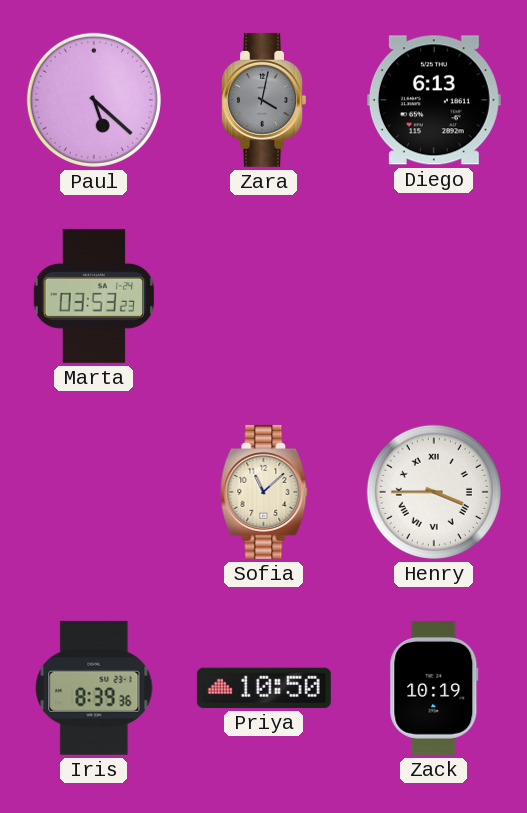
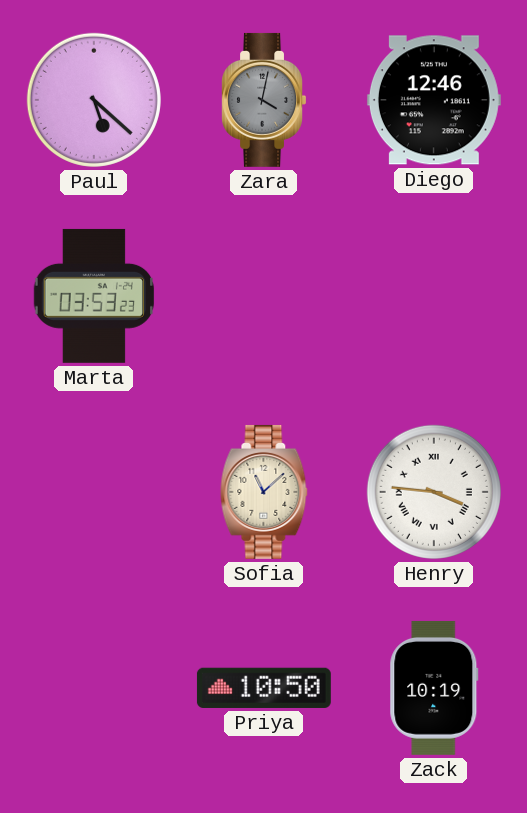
Diego: 6:13 -> 12:46
Henry: 3:45 -> 3:46
Iris: 8:39 -> none
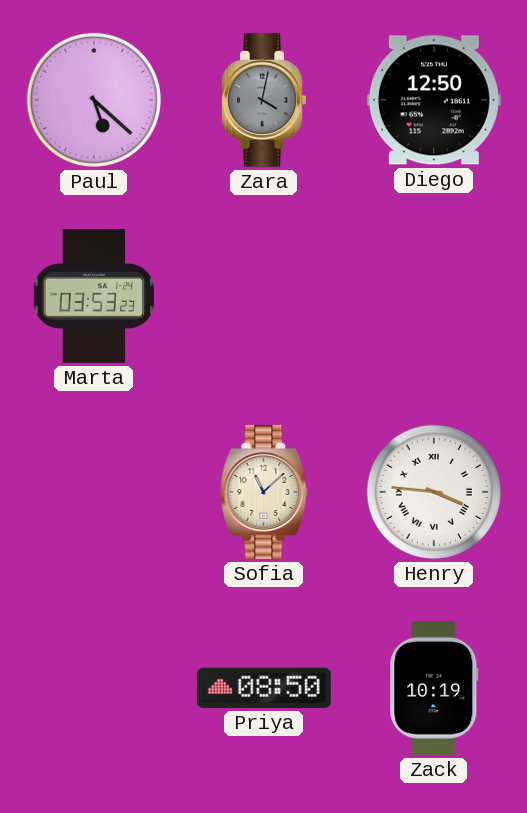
Diego: 12:46 -> 12:50
Priya: 10:50 -> 08:50
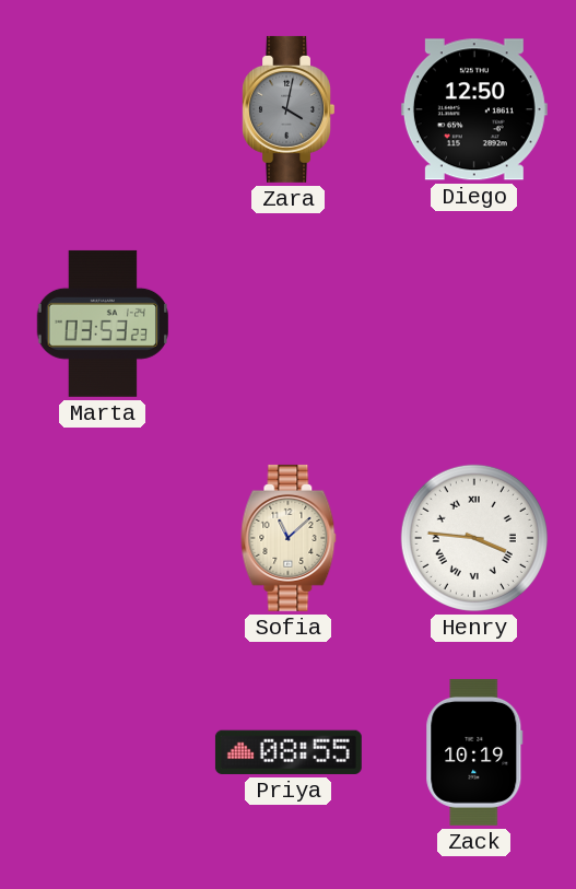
Paul: 5:22 -> none
Priya: 08:50 -> 08:55
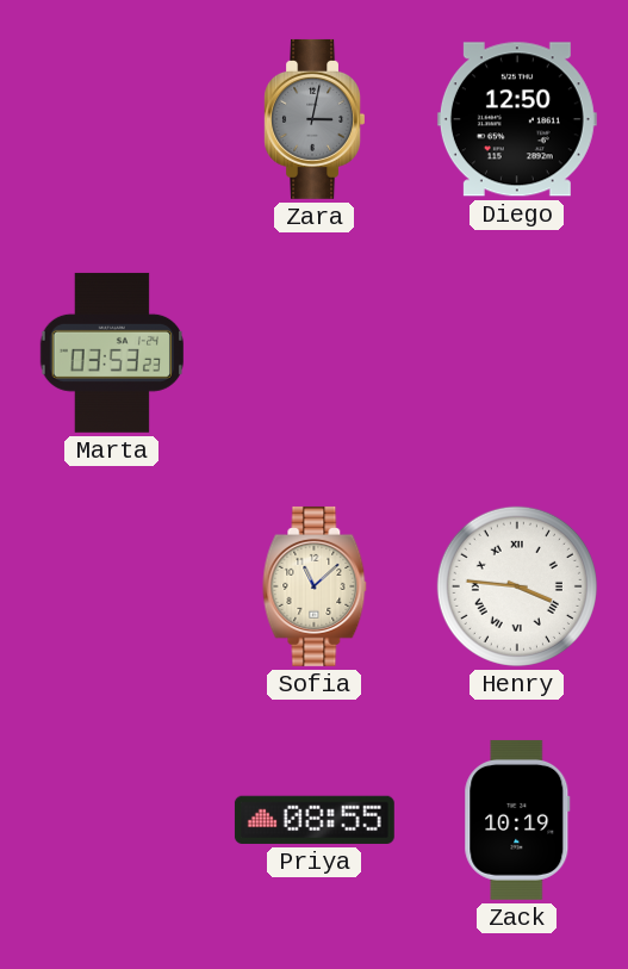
Zara: 4:02 -> 3:02
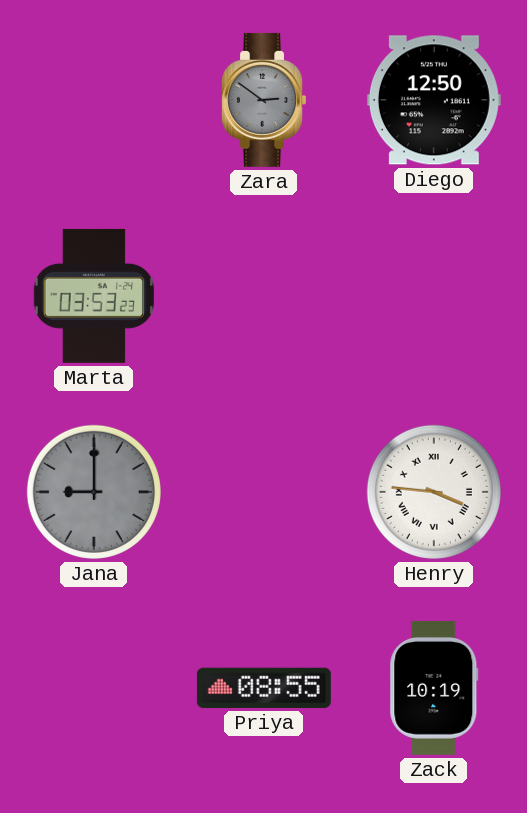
Zara: 3:02 -> 2:51
Jana: none -> 9:00
Sofia: 11:08 -> none
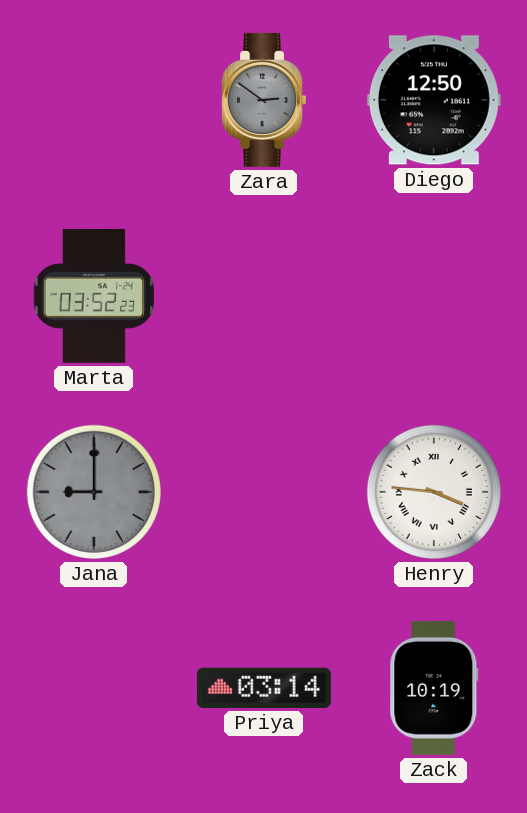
Marta: 03:53 -> 03:52
Priya: 08:55 -> 03:14
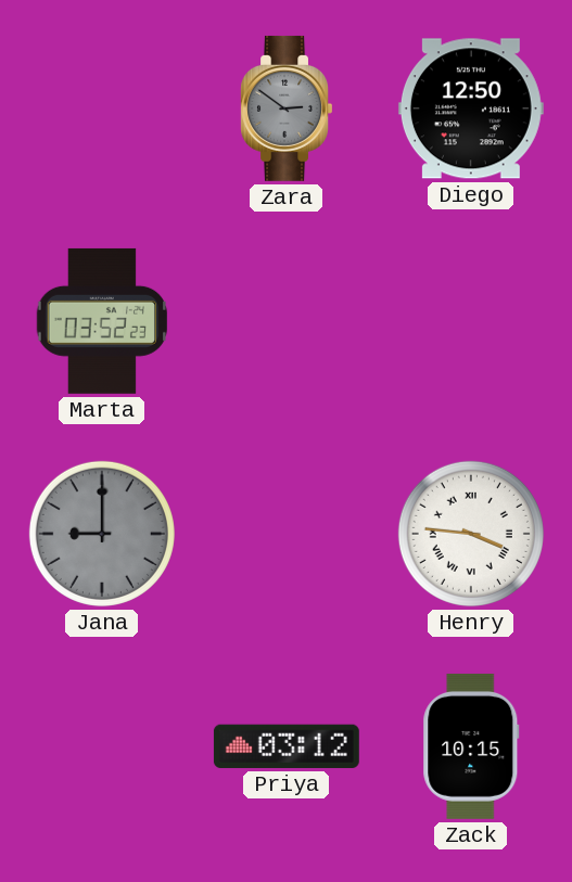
Priya: 03:14 -> 03:12
Zack: 10:19 -> 10:15
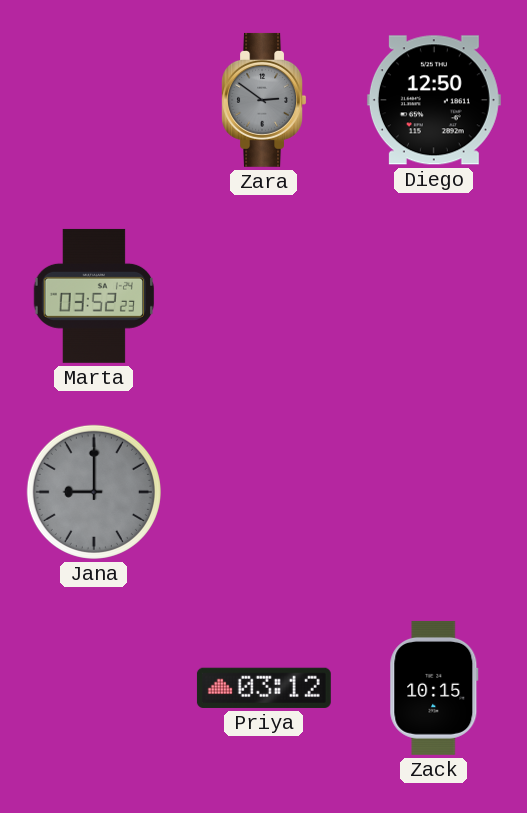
Henry: 3:46 -> none
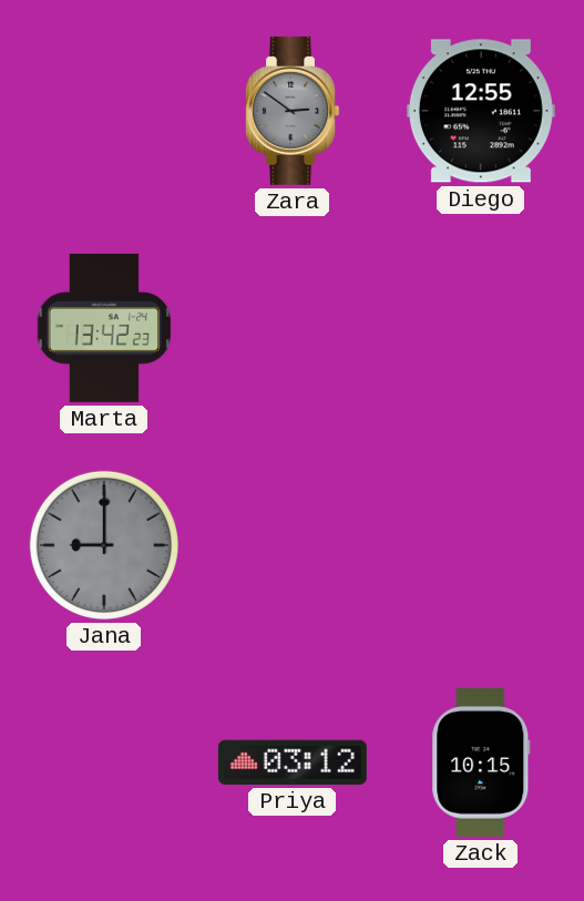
Diego: 12:50 -> 12:55
Marta: 03:52 -> 13:42
